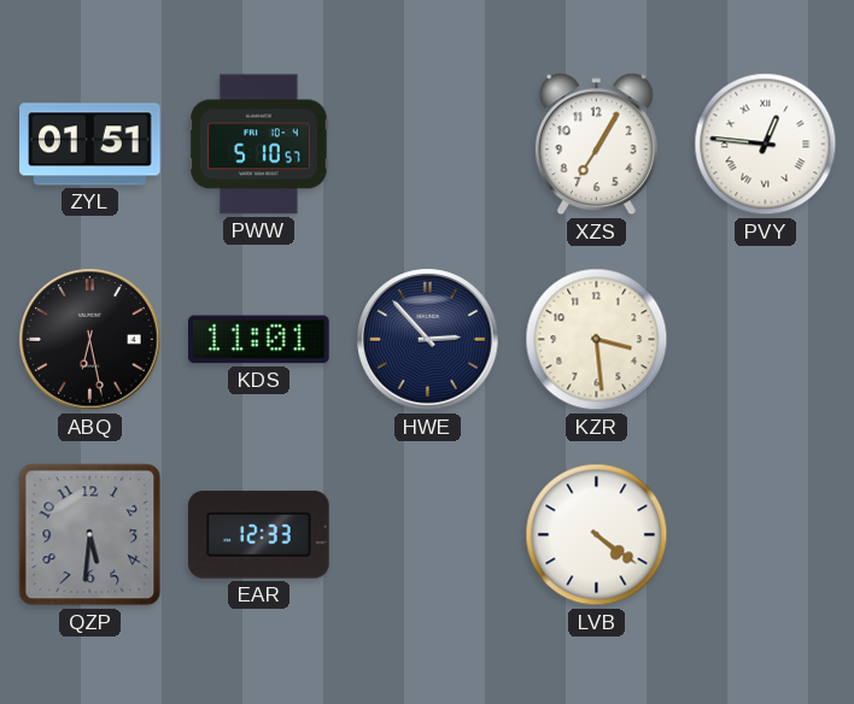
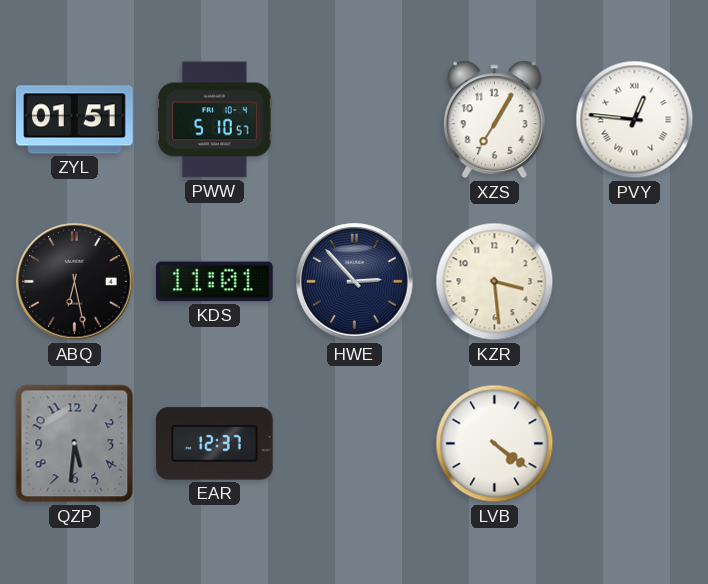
EAR: 12:33 -> 12:37
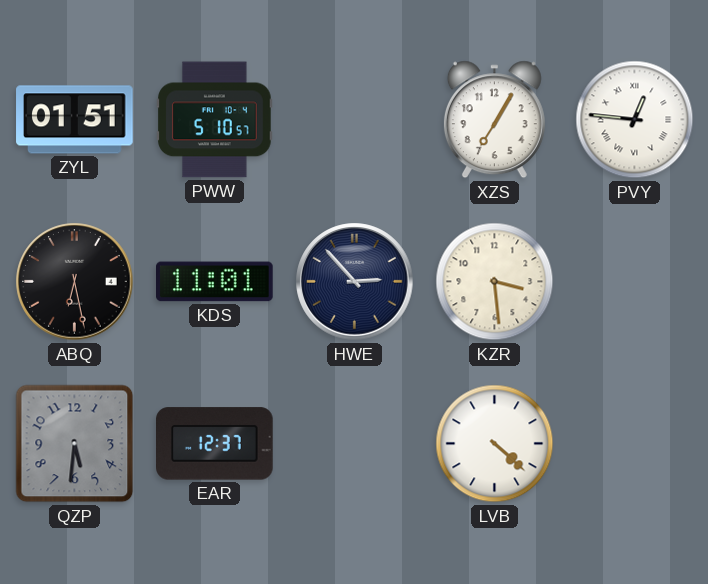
LVB: 4:21 -> 4:22
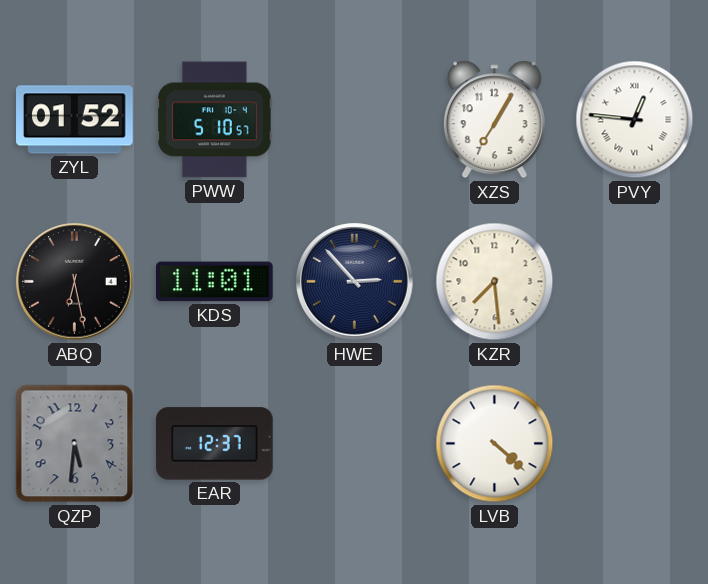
ZYL: 01:51 -> 01:52
KZR: 3:29 -> 7:29
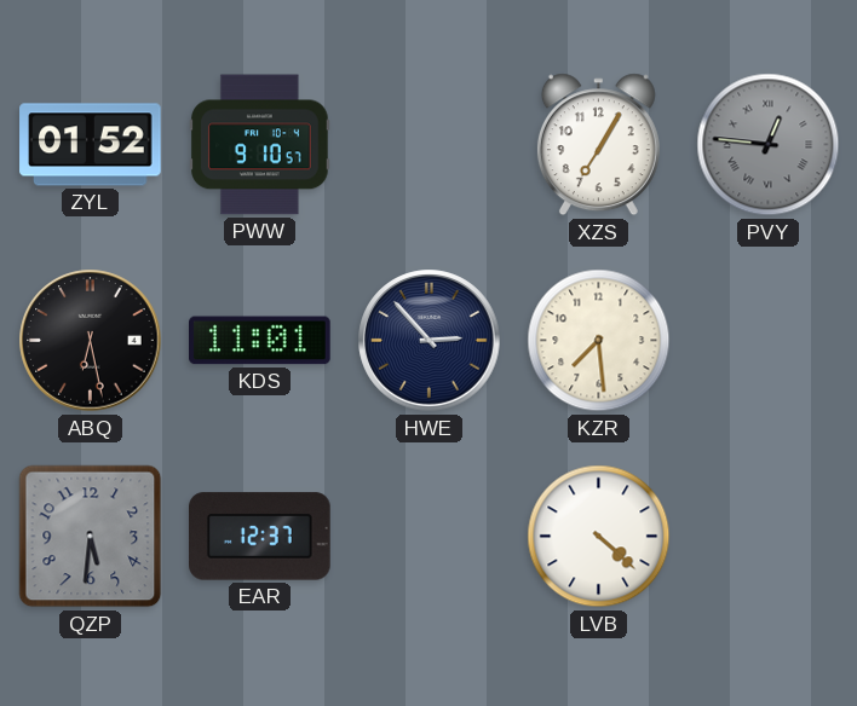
PWW: 5:10 -> 9:10
PVY dial: white -> grey
